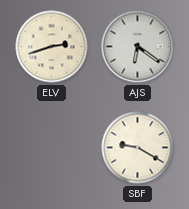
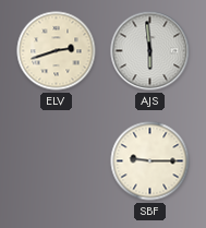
AJS: 6:21 -> 5:59
SBF: 9:20 -> 9:15
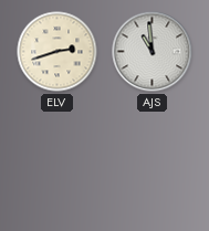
AJS: 5:59 -> 10:59
SBF: 9:15 -> none
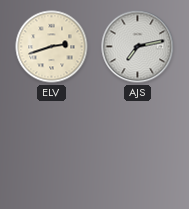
AJS: 10:59 -> 7:13
